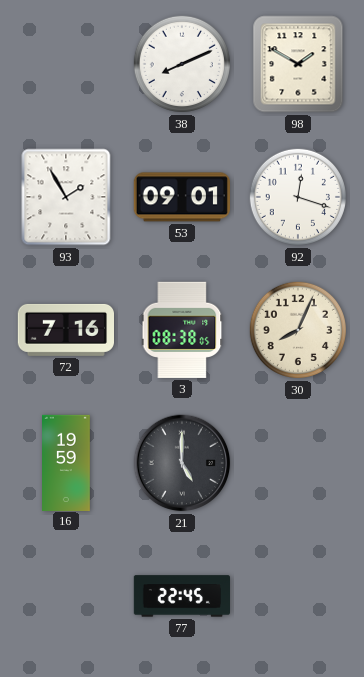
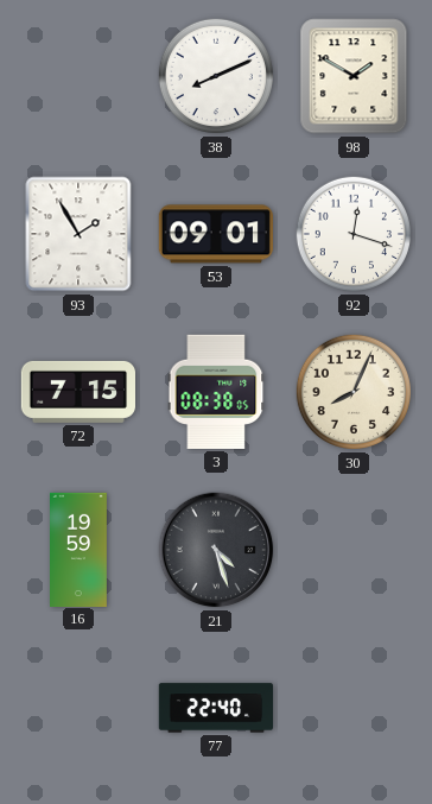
72: 7:16 -> 7:15
21: 5:00 -> 4:27
77: 22:45 -> 22:40
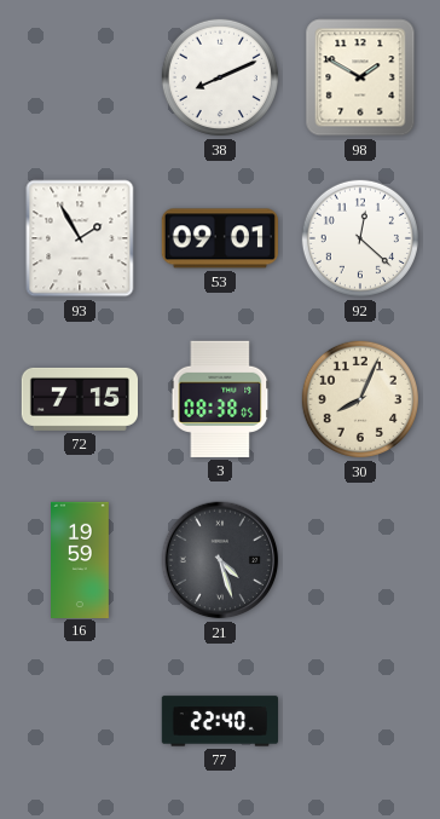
92: 12:18 -> 12:22
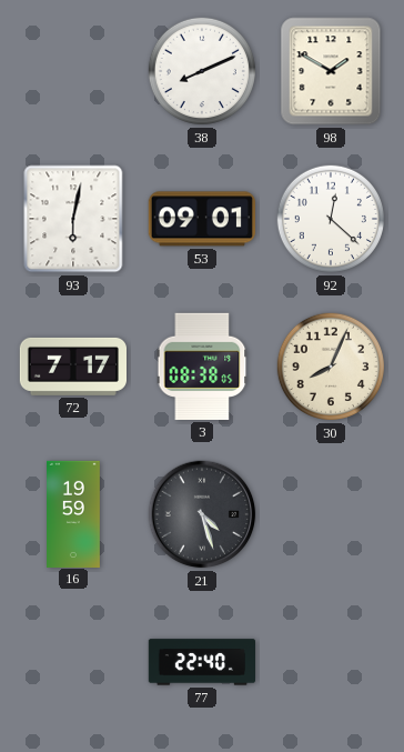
93: 1:55 -> 6:02
72: 7:15 -> 7:17
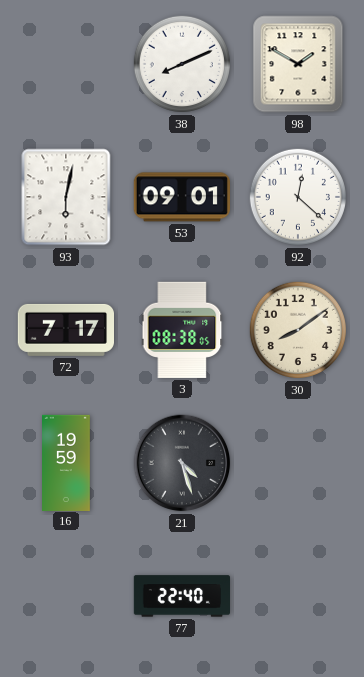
30: 8:04 -> 8:09
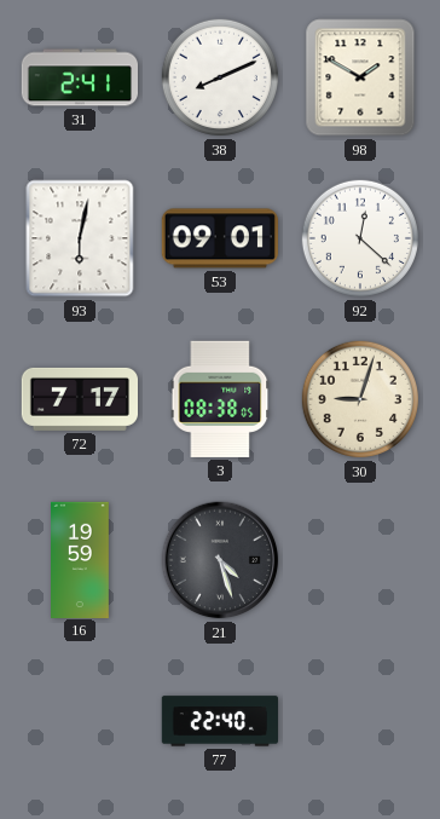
31: none -> 2:41
30: 8:09 -> 9:03
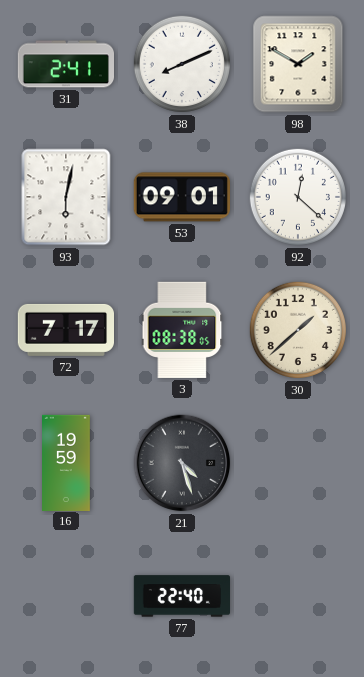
30: 9:03 -> 1:38
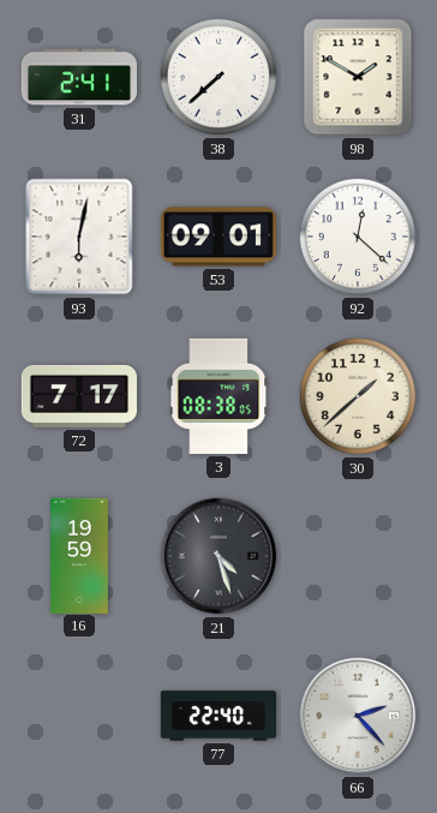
38: 8:11 -> 7:38
66: none -> 2:23
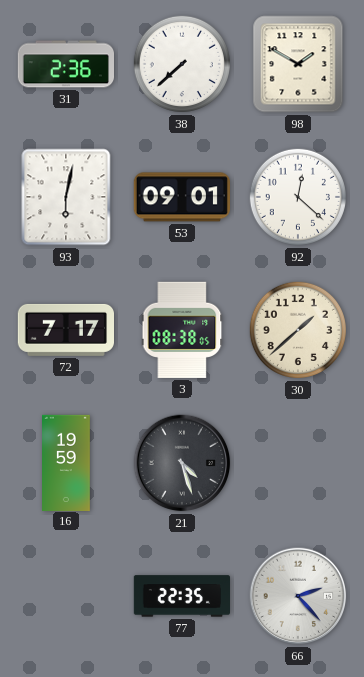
31: 2:41 -> 2:36
77: 22:40 -> 22:35
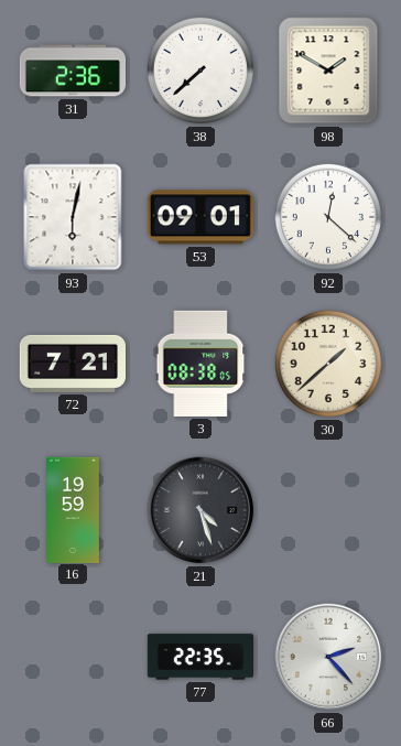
72: 7:17 -> 7:21
